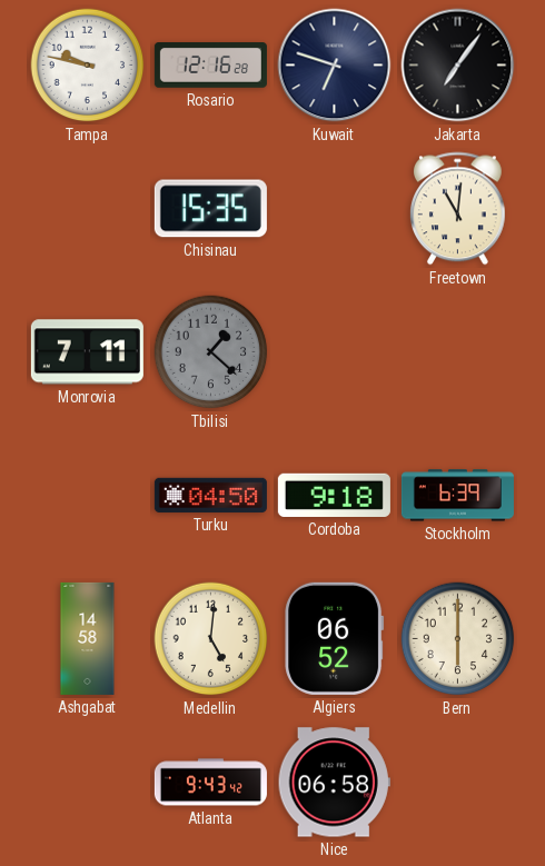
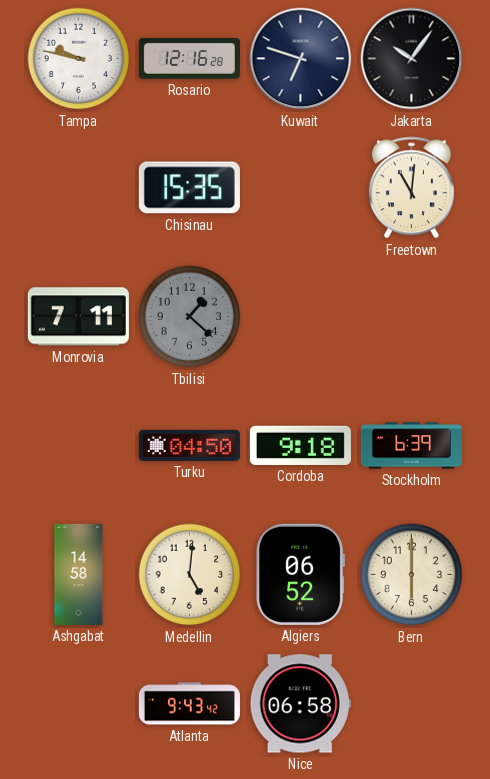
Jakarta: 7:06 -> 10:06
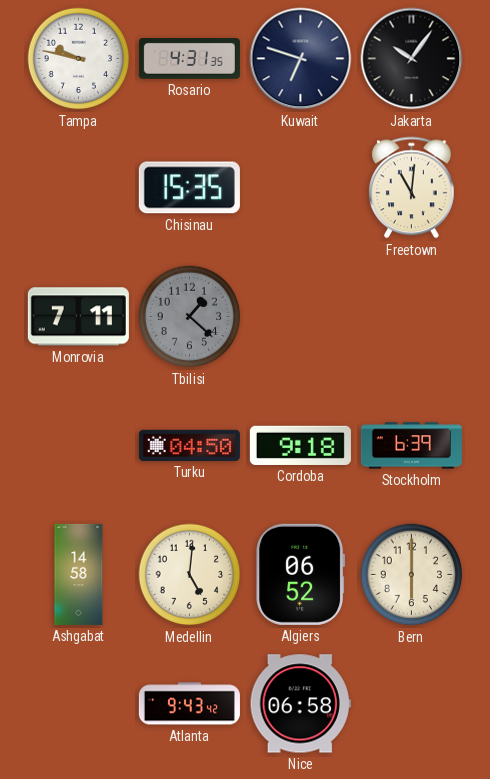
Rosario: 12:16 -> 4:31
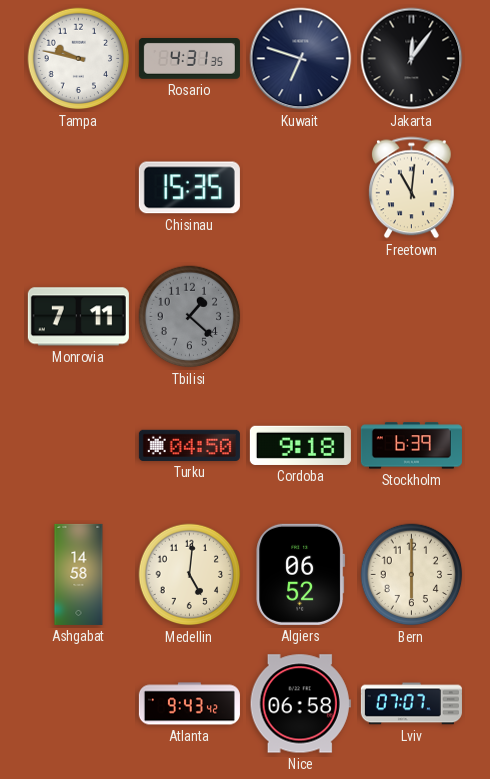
Jakarta: 10:06 -> 12:06
Lviv: none -> 07:07
